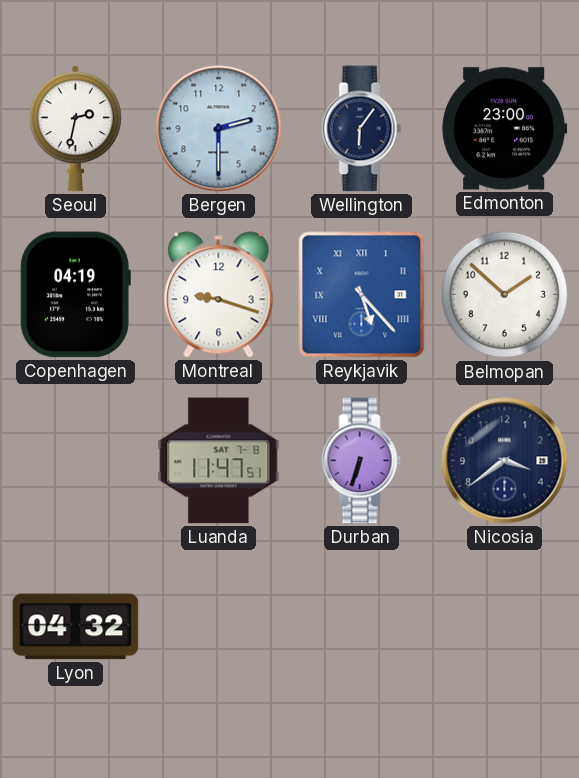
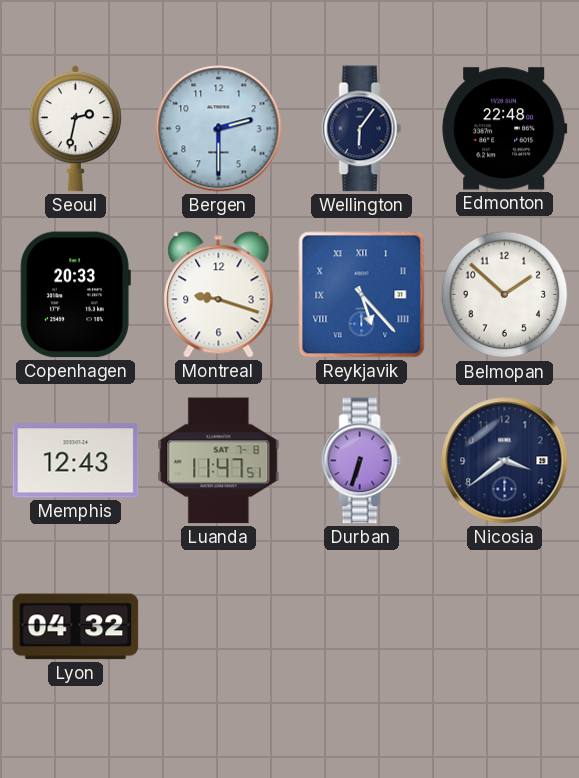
Edmonton: 23:00 -> 22:48
Copenhagen: 04:19 -> 20:33
Memphis: none -> 12:43
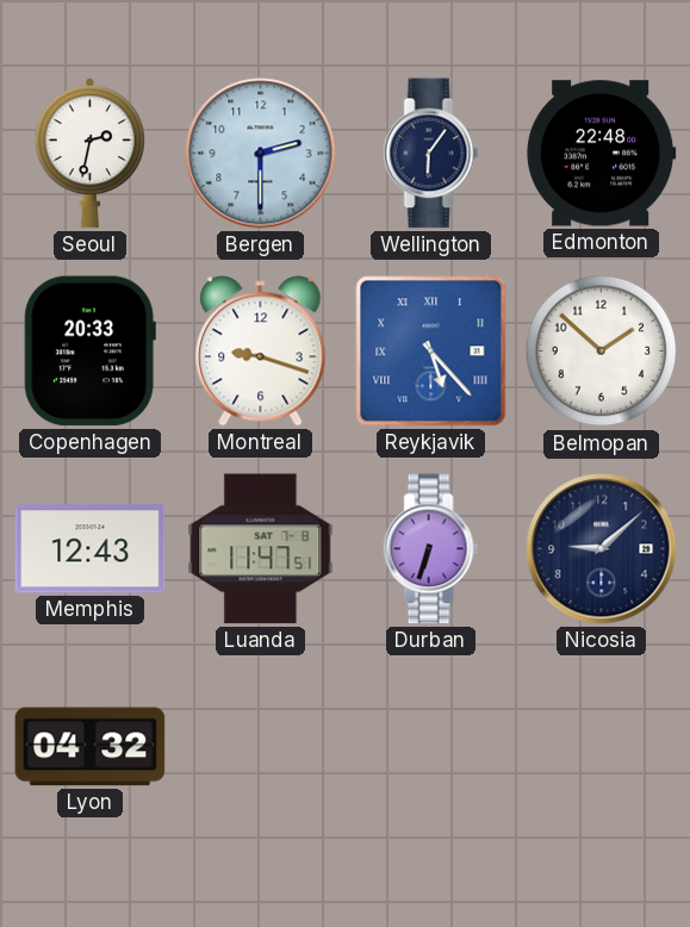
Nicosia: 3:39 -> 9:08
